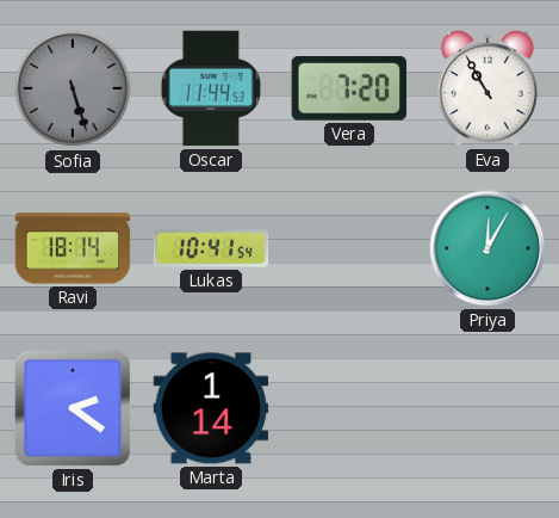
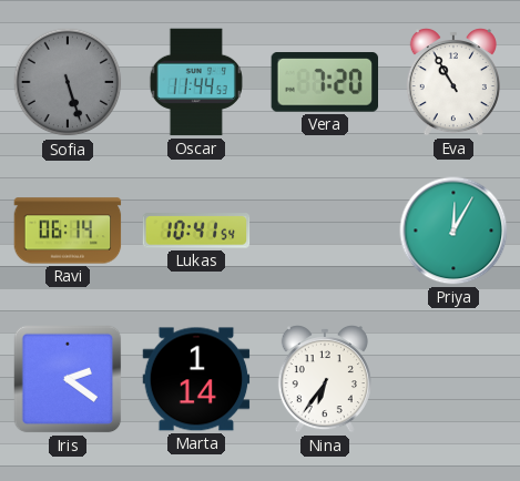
Ravi: 18:14 -> 06:14
Nina: none -> 6:36
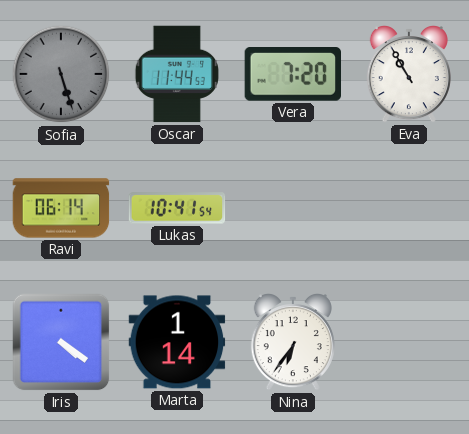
Priya: 12:05 -> none
Iris: 2:21 -> 4:21
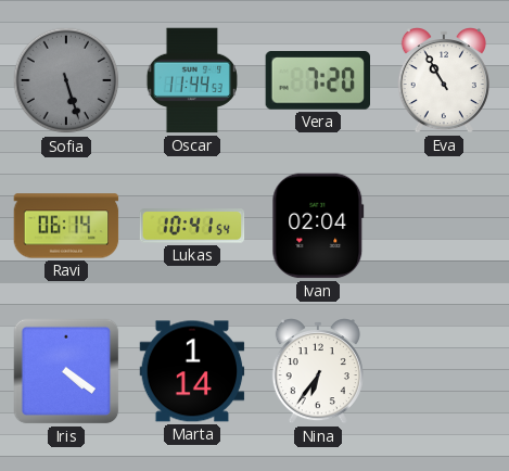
Ivan: none -> 02:04
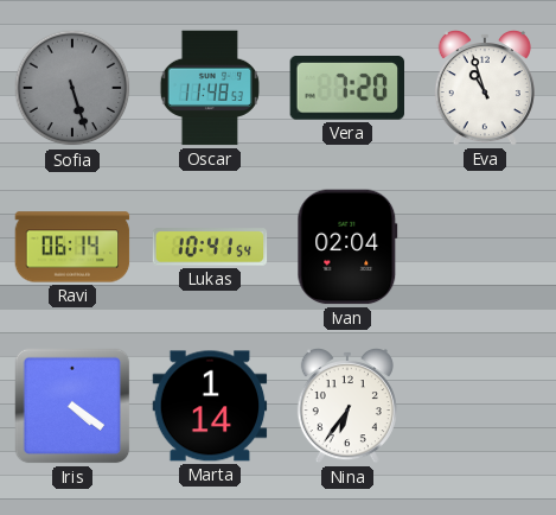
Oscar: 11:44 -> 11:48
Eva: 10:55 -> 10:57
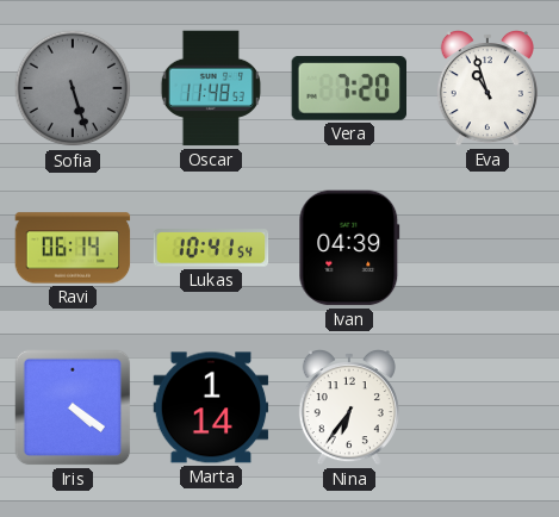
Ivan: 02:04 -> 04:39
